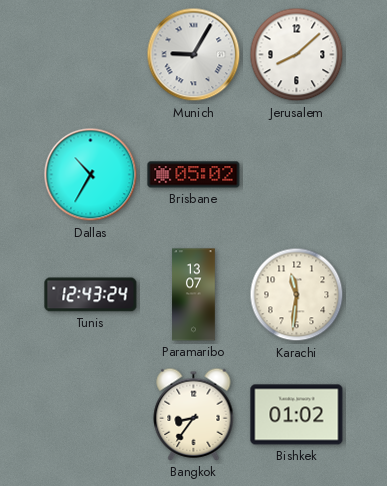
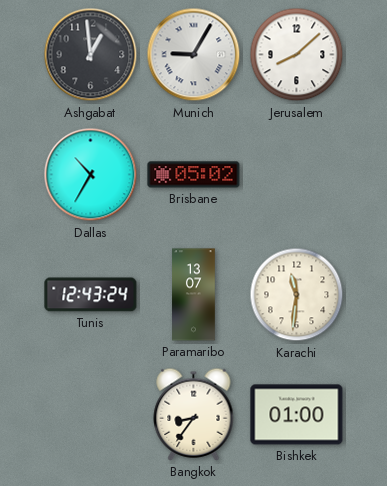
Ashgabat: none -> 12:59
Bishkek: 01:02 -> 01:00
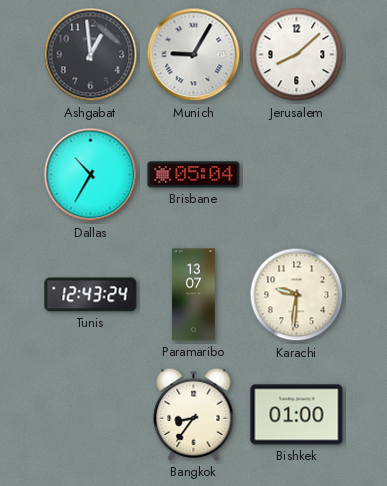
Brisbane: 05:02 -> 05:04
Karachi: 11:31 -> 9:31
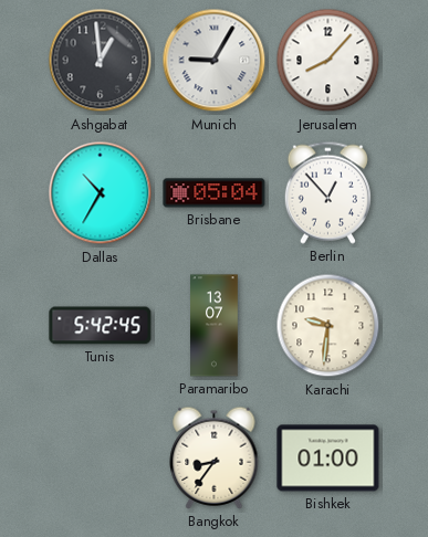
Jerusalem: 8:08 -> 8:07
Berlin: none -> 12:53
Tunis: 12:43 -> 5:42
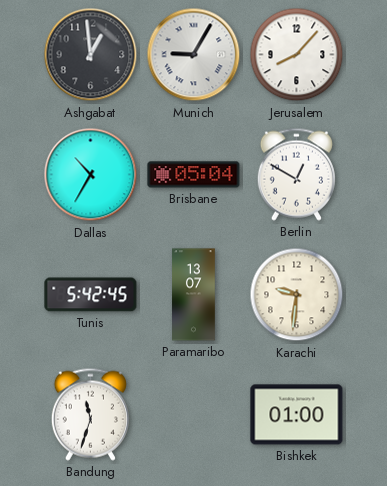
Berlin: 12:53 -> 12:50
Bandung: none -> 11:33
Bangkok: 8:36 -> none
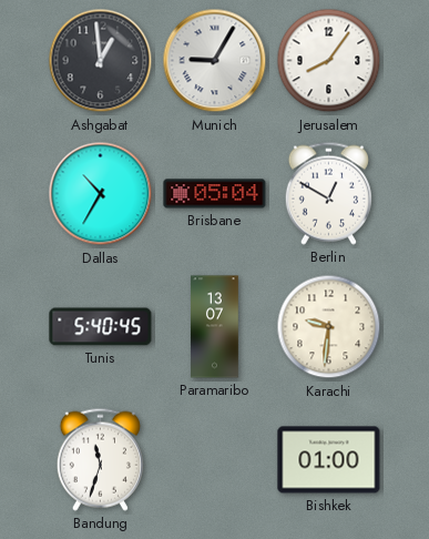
Jerusalem: 8:07 -> 8:06
Tunis: 5:42 -> 5:40
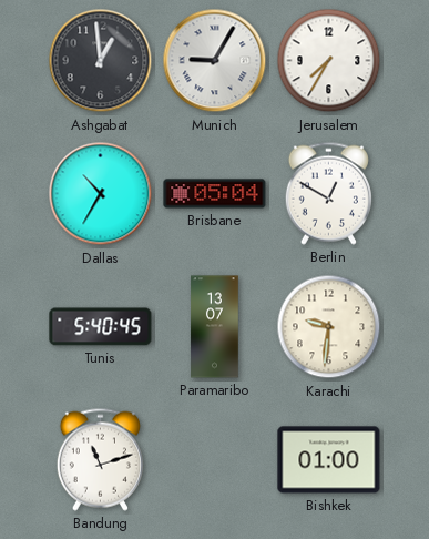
Jerusalem: 8:06 -> 7:35
Bandung: 11:33 -> 11:12
